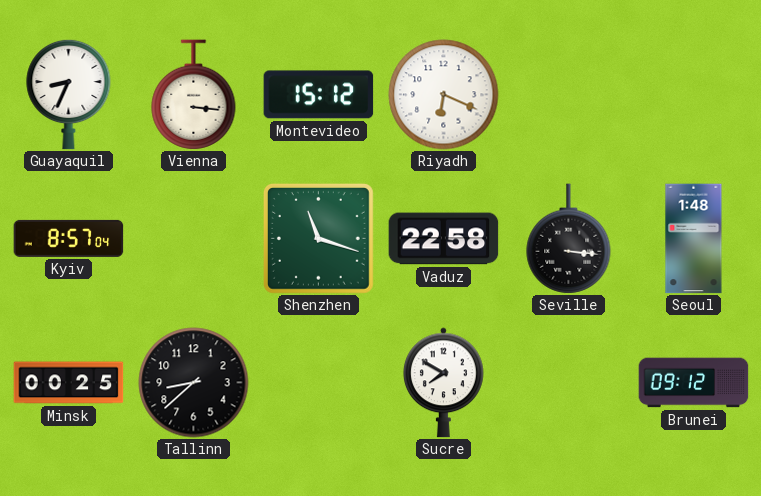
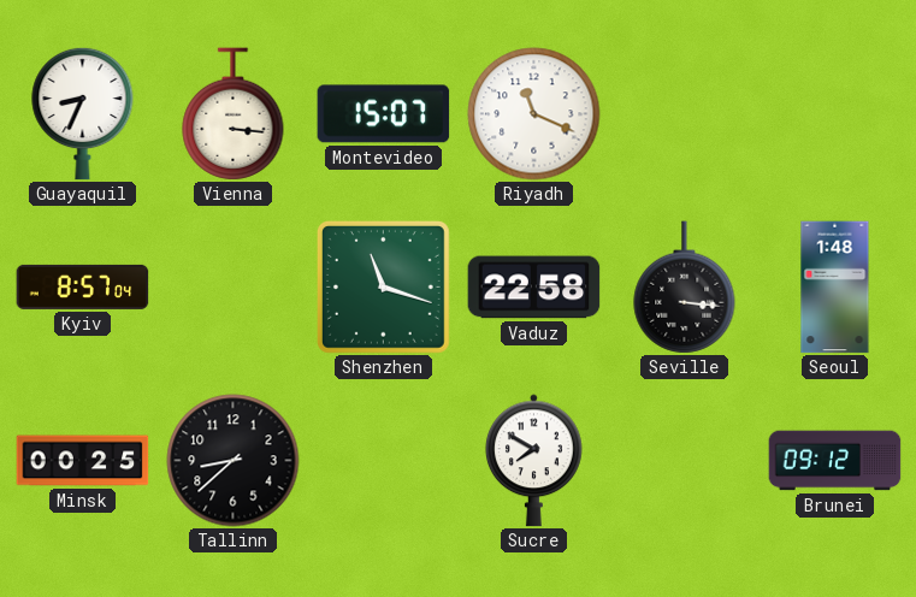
Montevideo: 15:12 -> 15:07
Riyadh: 6:19 -> 11:19
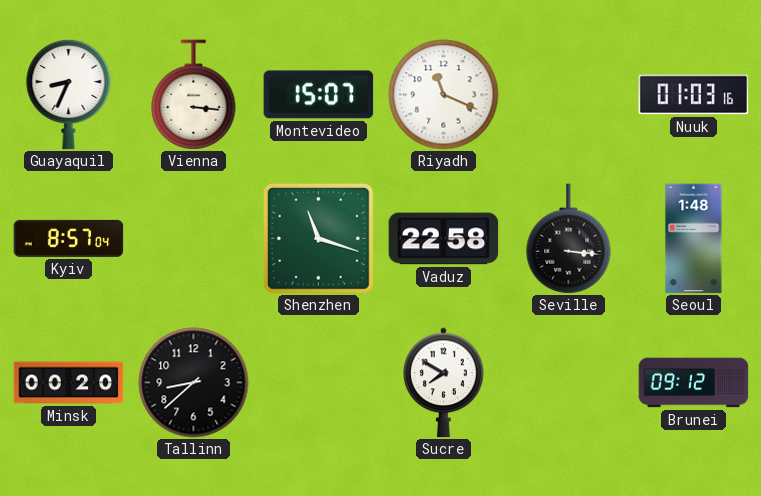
Nuuk: none -> 01:03
Minsk: 00:25 -> 00:20
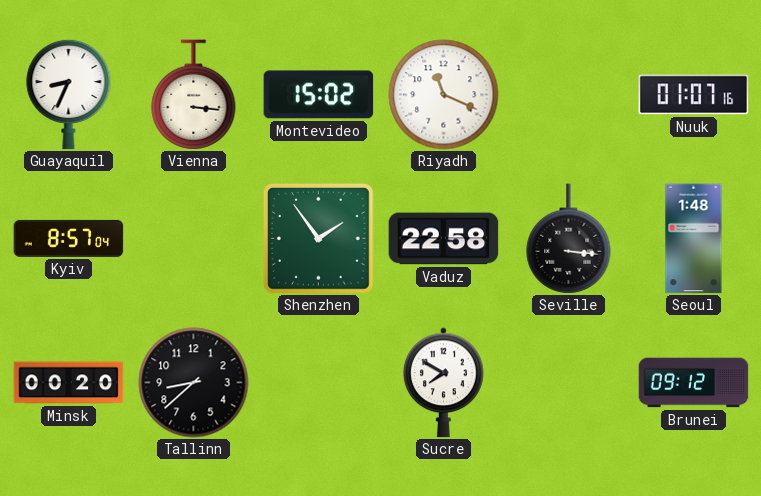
Montevideo: 15:07 -> 15:02
Nuuk: 01:03 -> 01:07
Shenzhen: 11:18 -> 1:54
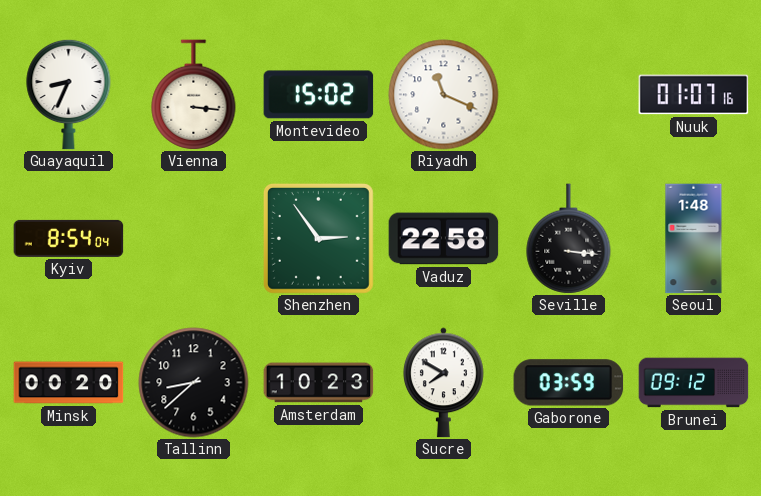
Kyiv: 8:57 -> 8:54
Shenzhen: 1:54 -> 2:54
Amsterdam: none -> 10:23
Gaborone: none -> 03:59
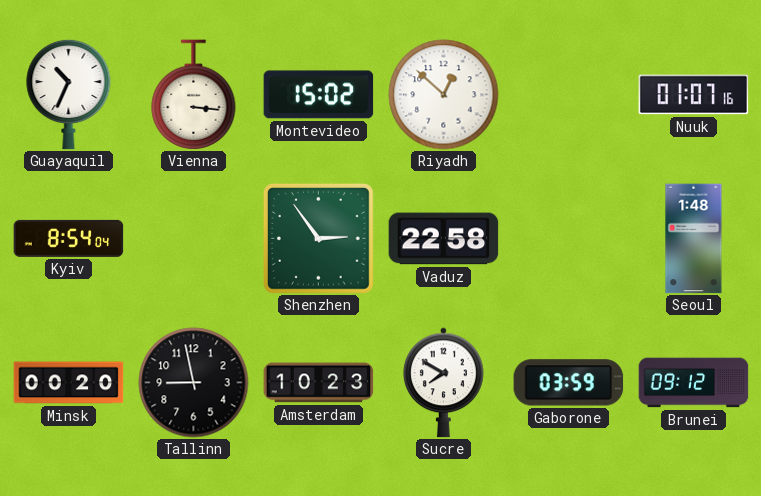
Guayaquil: 8:34 -> 10:34
Riyadh: 11:19 -> 12:52
Seville: 3:16 -> none
Tallinn: 8:38 -> 8:58
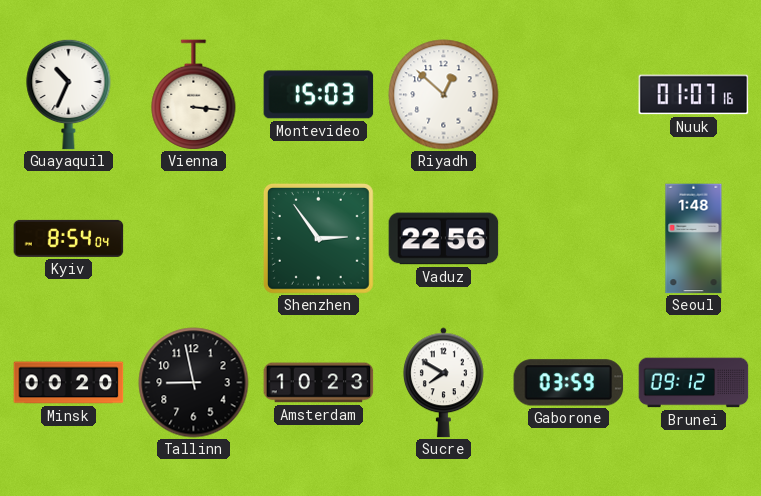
Montevideo: 15:02 -> 15:03
Vaduz: 22:58 -> 22:56
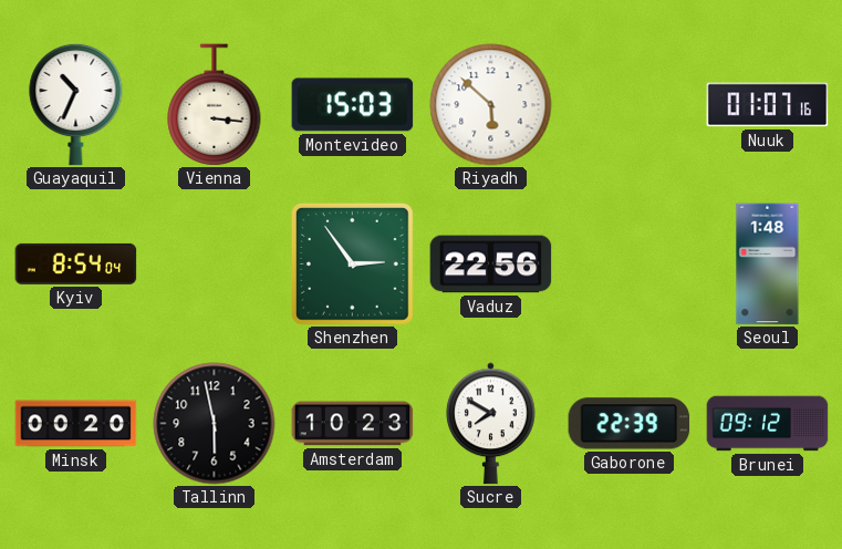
Riyadh: 12:52 -> 5:52
Tallinn: 8:58 -> 5:58
Gaborone: 03:59 -> 22:39
